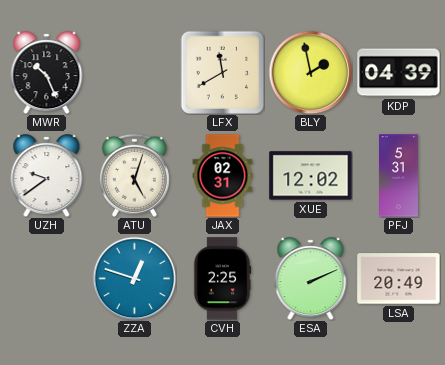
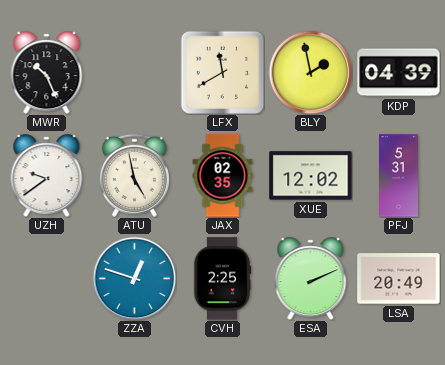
ATU: 5:03 -> 4:58
JAX: 02:31 -> 02:35
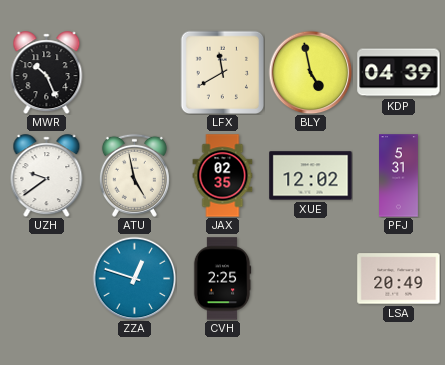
BLY: 1:58 -> 4:58
ESA: 2:11 -> none
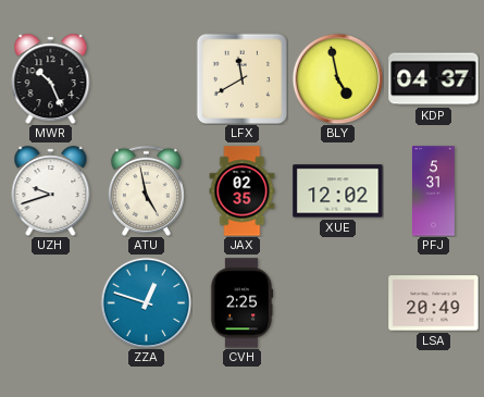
KDP: 04:39 -> 04:37
UZH: 9:39 -> 9:42
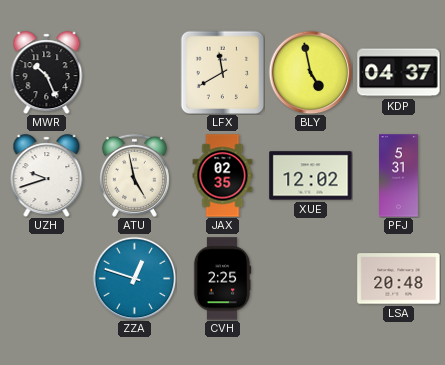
LSA: 20:49 -> 20:48
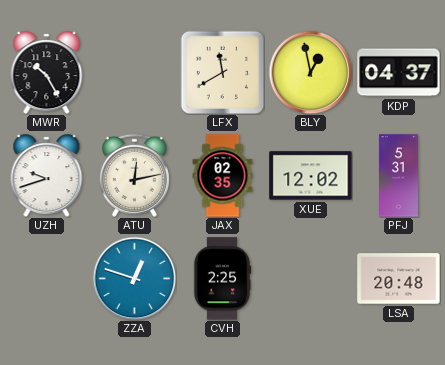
MWR: 10:26 -> 10:25
BLY: 4:58 -> 12:58
ATU: 4:58 -> 12:13
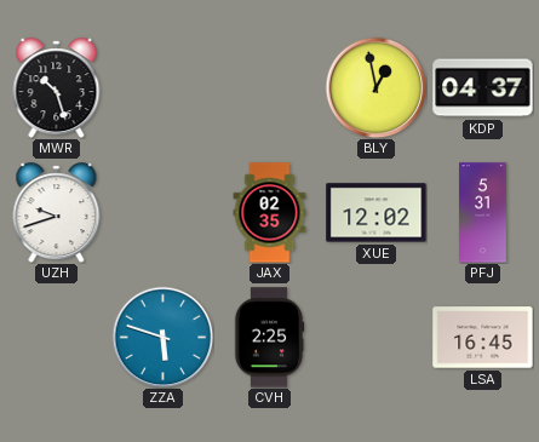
MWR: 10:25 -> 10:27
LFX: 11:40 -> none
ATU: 12:13 -> none
ZZA: 12:48 -> 5:48
LSA: 20:48 -> 16:45
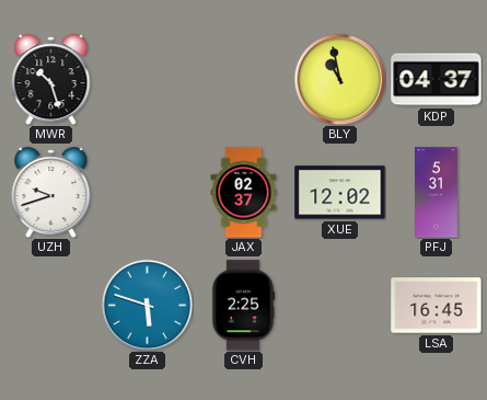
BLY: 12:58 -> 10:58
JAX: 02:35 -> 02:37
